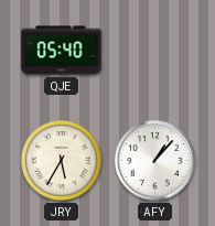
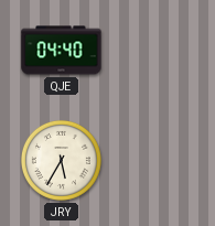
QJE: 05:40 -> 04:40
AFY: 1:07 -> none
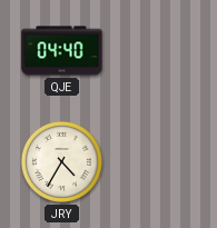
JRY: 5:35 -> 4:35
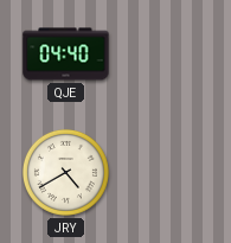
JRY: 4:35 -> 4:40
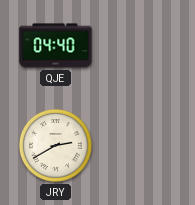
JRY: 4:40 -> 2:40
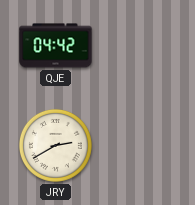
QJE: 04:40 -> 04:42
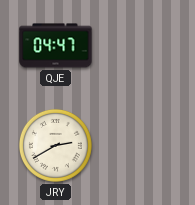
QJE: 04:42 -> 04:47
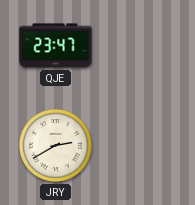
QJE: 04:47 -> 23:47
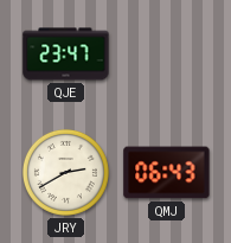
QMJ: none -> 06:43
